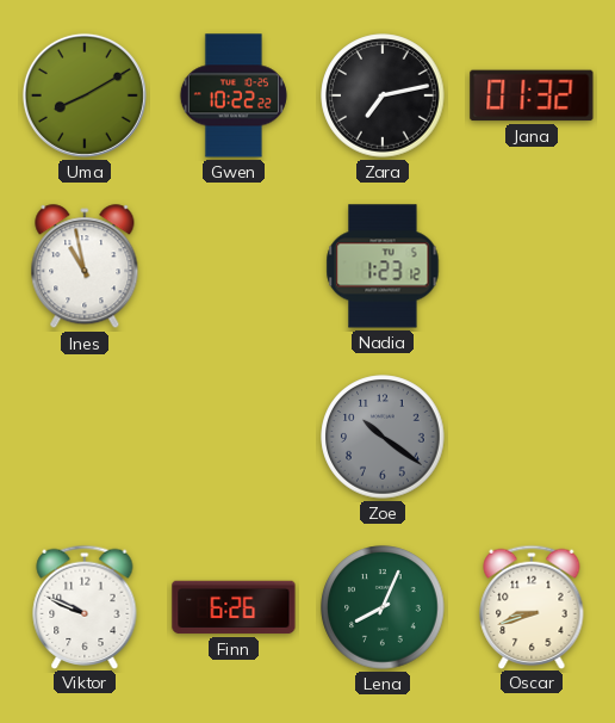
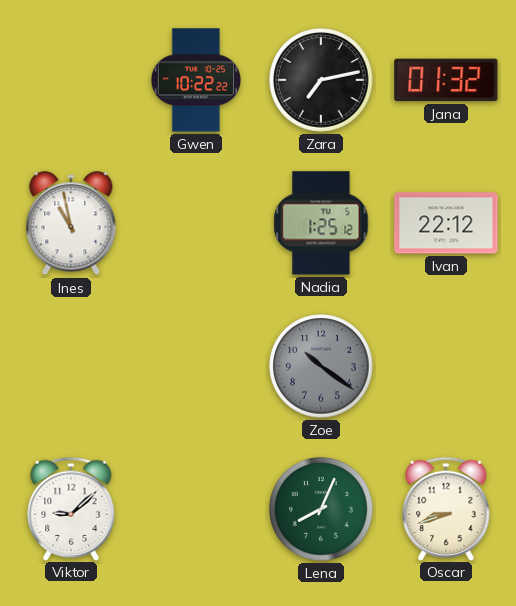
Uma: 8:10 -> none
Nadia: 1:23 -> 1:25
Ivan: none -> 22:12
Viktor: 9:49 -> 9:08
Finn: 6:26 -> none
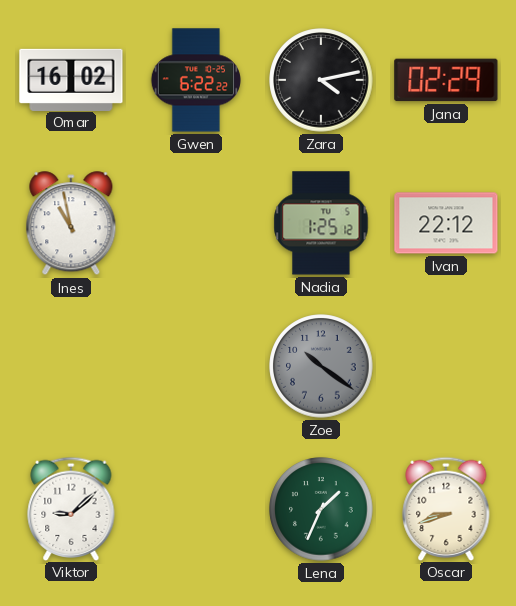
Omar: none -> 16:02
Gwen: 10:22 -> 6:22
Zara: 7:13 -> 4:13
Jana: 01:32 -> 02:29
Lena: 8:04 -> 1:34
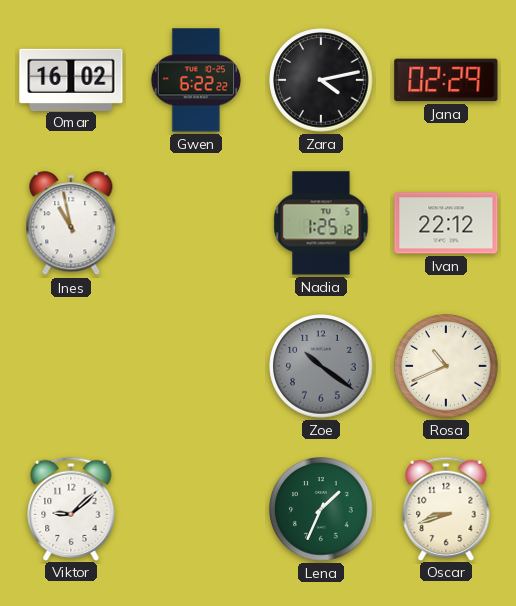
Rosa: none -> 10:41
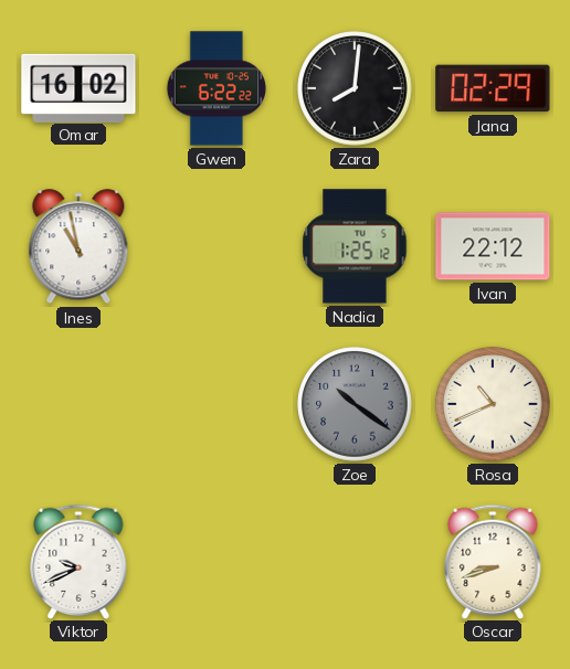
Zara: 4:13 -> 8:01
Viktor: 9:08 -> 9:41
Lena: 1:34 -> none
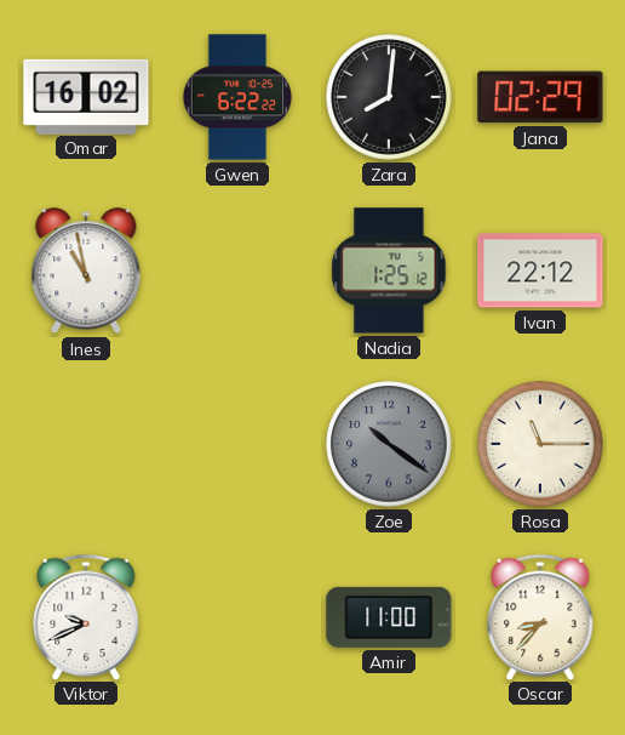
Rosa: 10:41 -> 11:15
Amir: none -> 11:00
Oscar: 8:42 -> 8:37
